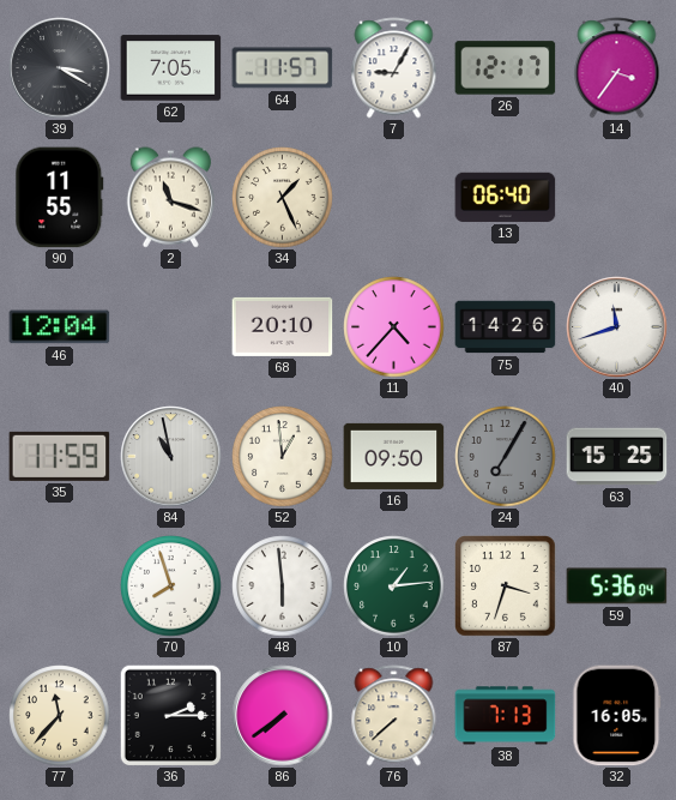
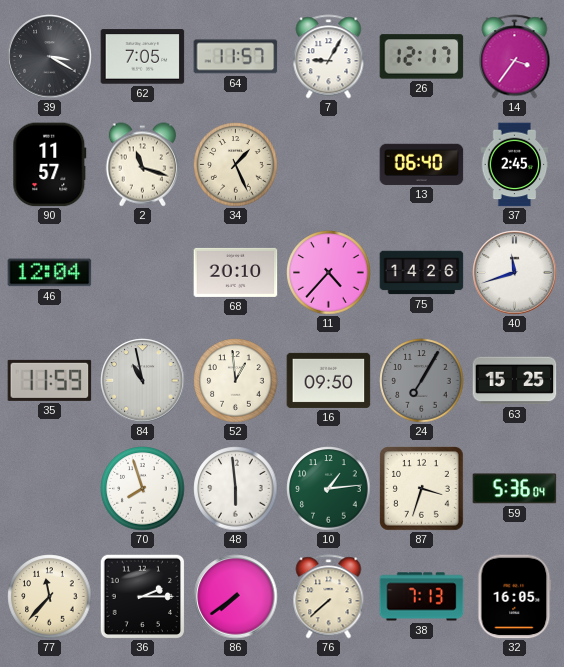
90: 11:55 -> 11:57
37: none -> 2:45
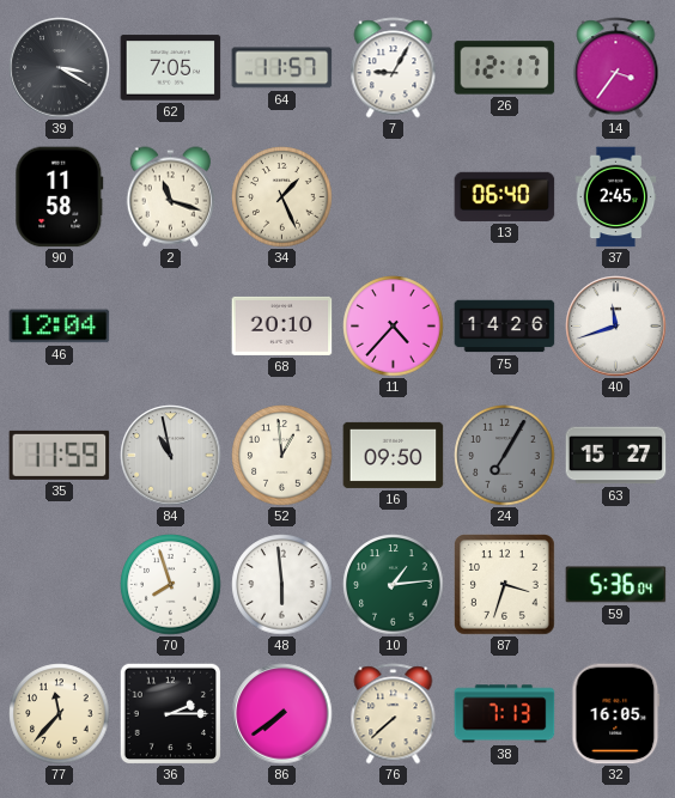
90: 11:57 -> 11:58
63: 15:25 -> 15:27
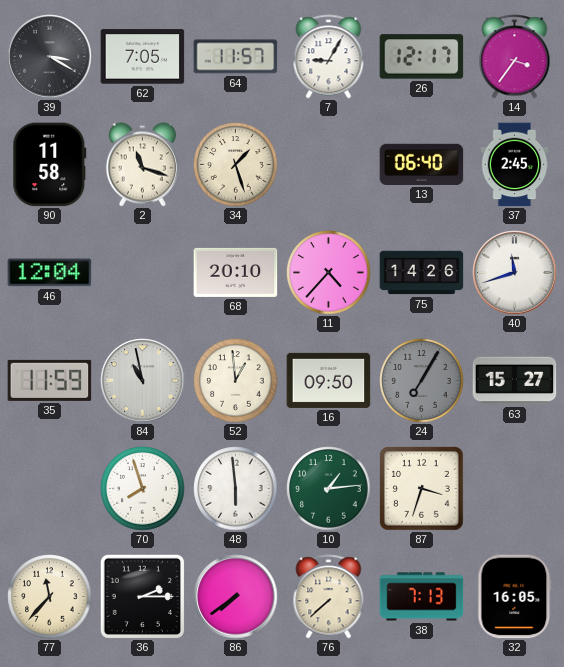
34: 1:26 -> 1:27
59: 5:36 -> none
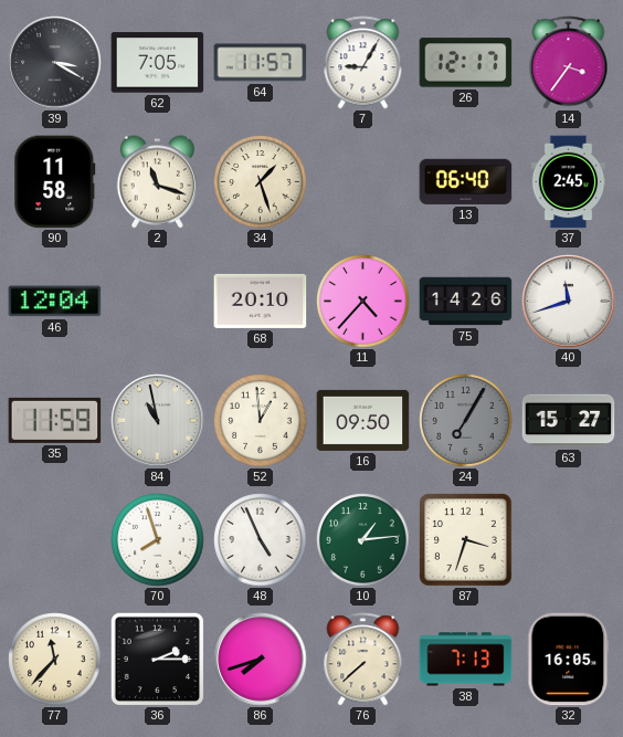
48: 5:59 -> 4:56
86: 7:39 -> 7:42
